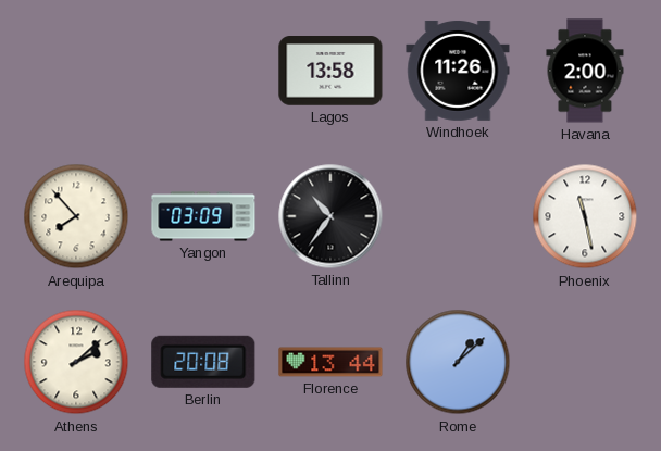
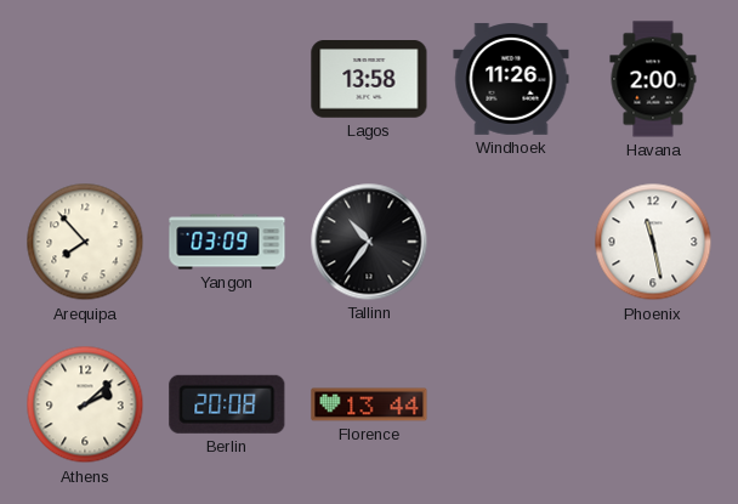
Rome: 1:08 -> none
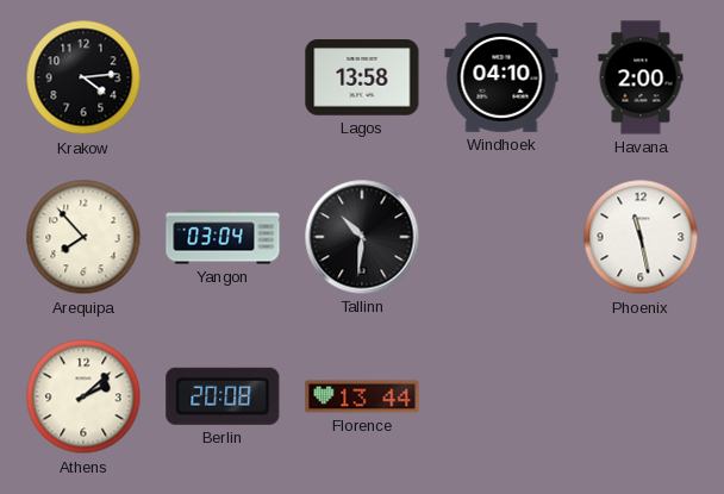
Krakow: none -> 4:14
Windhoek: 11:26 -> 04:10
Yangon: 03:09 -> 03:04
Tallinn: 10:36 -> 10:31
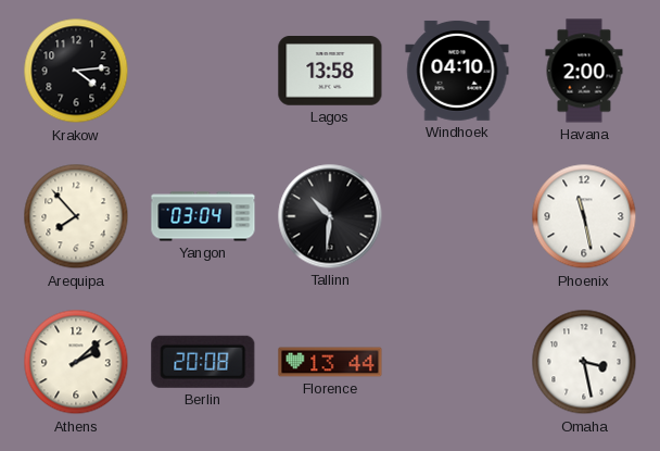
Omaha: none -> 3:28
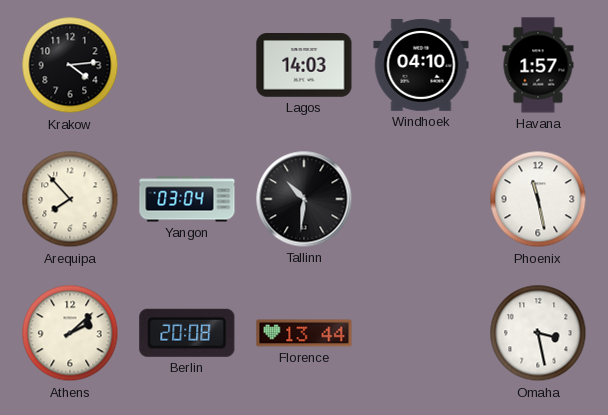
Lagos: 13:58 -> 14:03
Havana: 2:00 -> 1:57
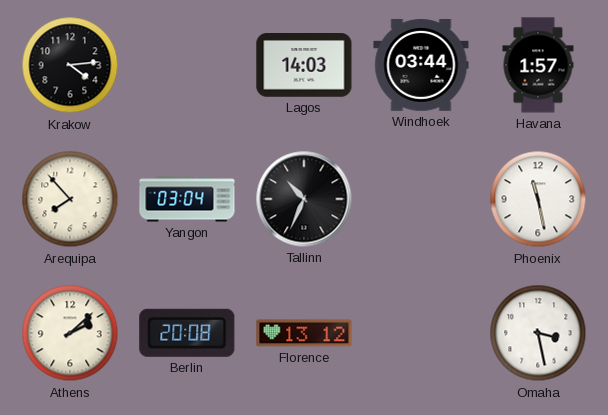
Windhoek: 04:10 -> 03:44
Tallinn: 10:31 -> 10:34
Florence: 13:44 -> 13:12
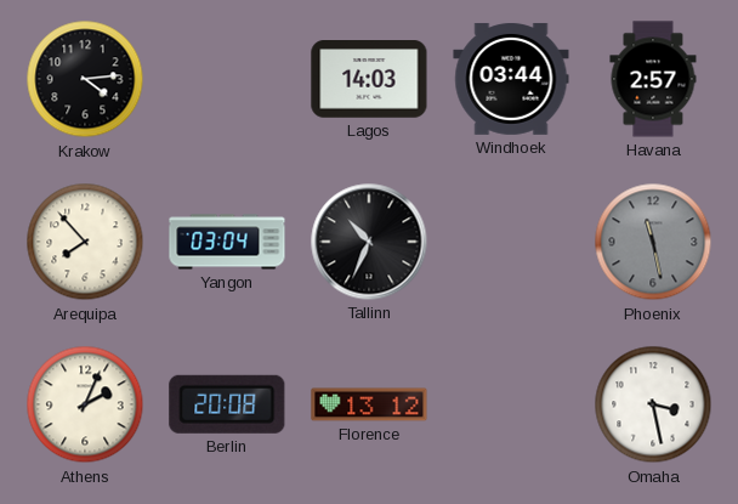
Havana: 1:57 -> 2:57
Phoenix dial: white -> grey
Athens: 2:08 -> 2:04
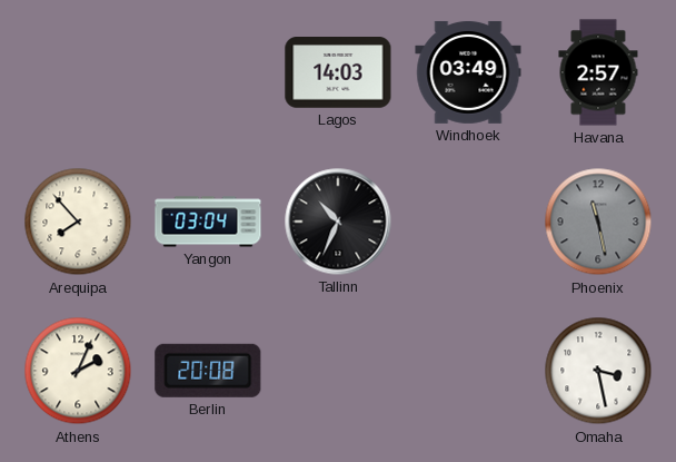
Krakow: 4:14 -> none
Windhoek: 03:44 -> 03:49
Florence: 13:12 -> none
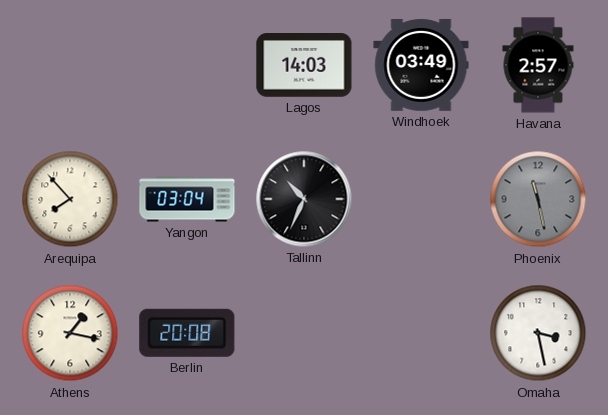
Athens: 2:04 -> 1:17
